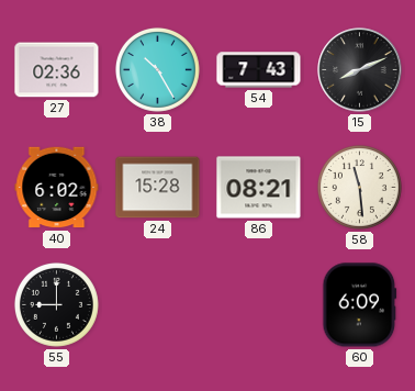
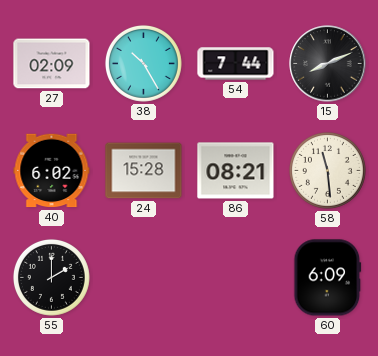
27: 02:36 -> 02:09
54: 7:43 -> 7:44
55: 9:00 -> 2:00
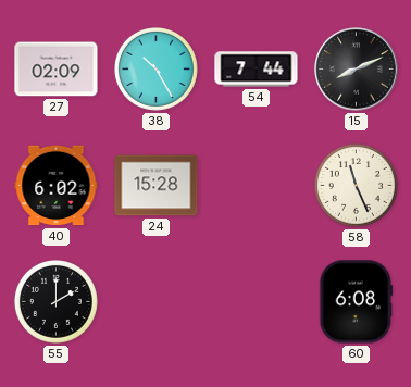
86: 08:21 -> none
58: 11:29 -> 11:26
60: 6:09 -> 6:08
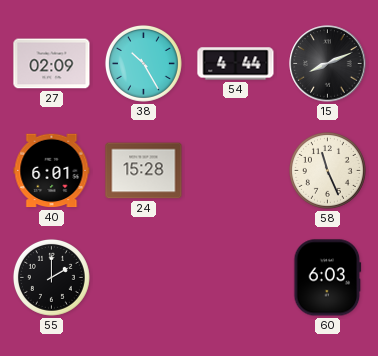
54: 7:44 -> 4:44
40: 6:02 -> 6:01
60: 6:08 -> 6:03
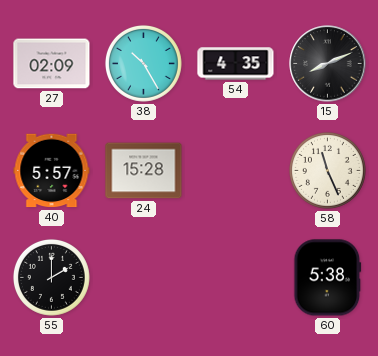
54: 4:44 -> 4:35
40: 6:01 -> 5:57
60: 6:03 -> 5:38
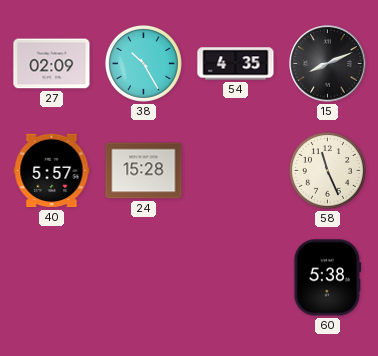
55: 2:00 -> none
